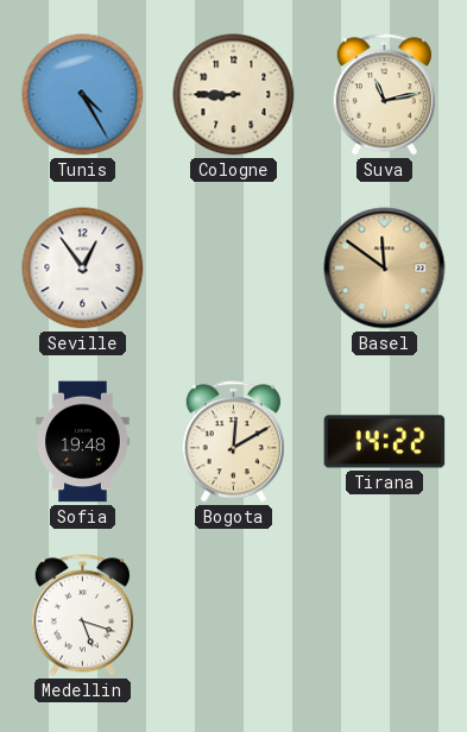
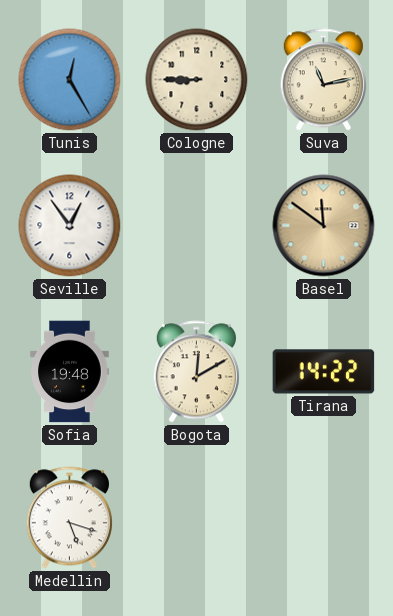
Tunis: 4:25 -> 12:25
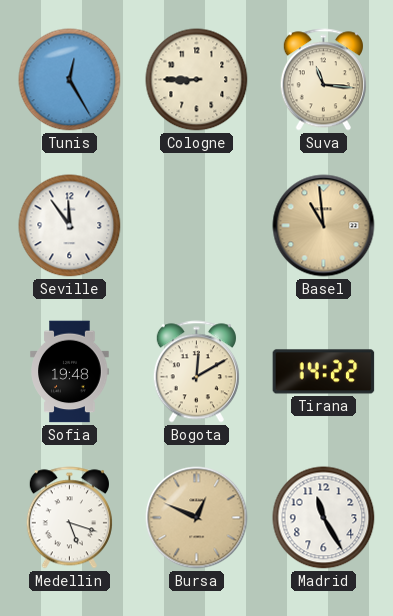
Suva: 11:13 -> 11:16
Seville: 12:54 -> 11:54
Basel: 11:51 -> 10:59
Bursa: none -> 12:49
Madrid: none -> 11:25
